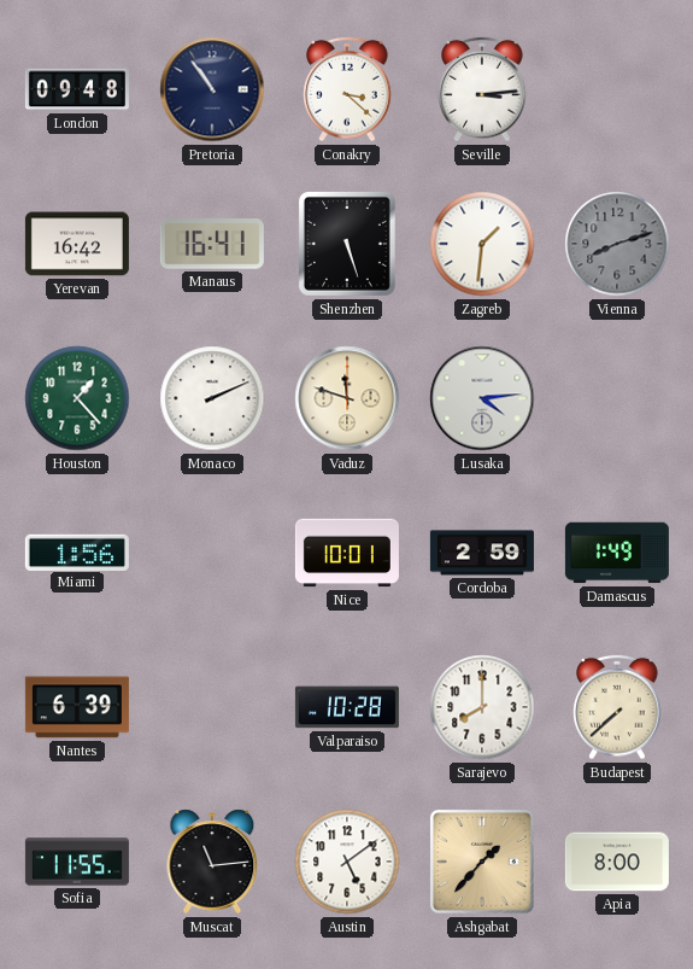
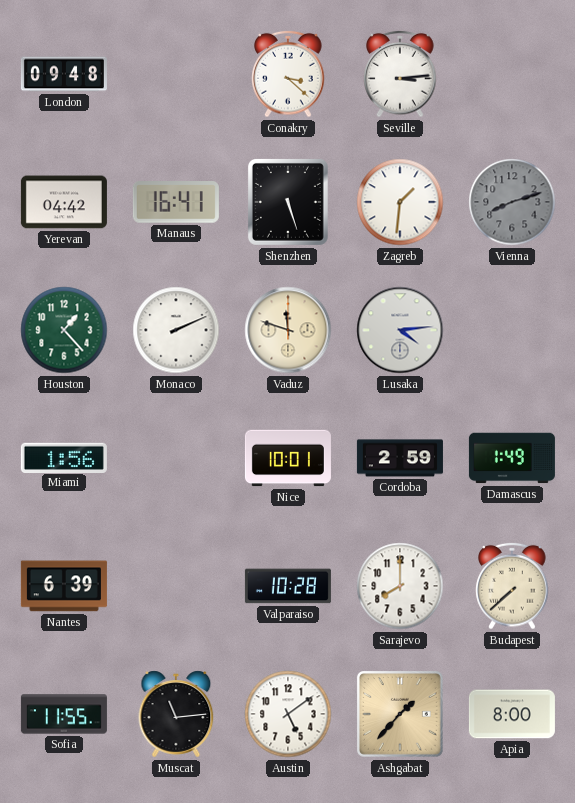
Pretoria: 10:54 -> none
Yerevan: 16:42 -> 04:42
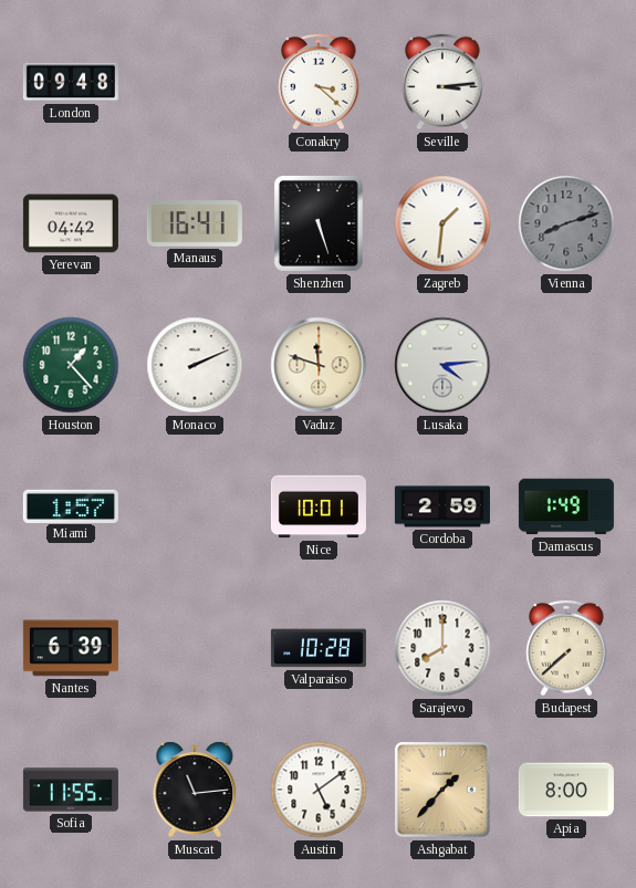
Miami: 1:56 -> 1:57
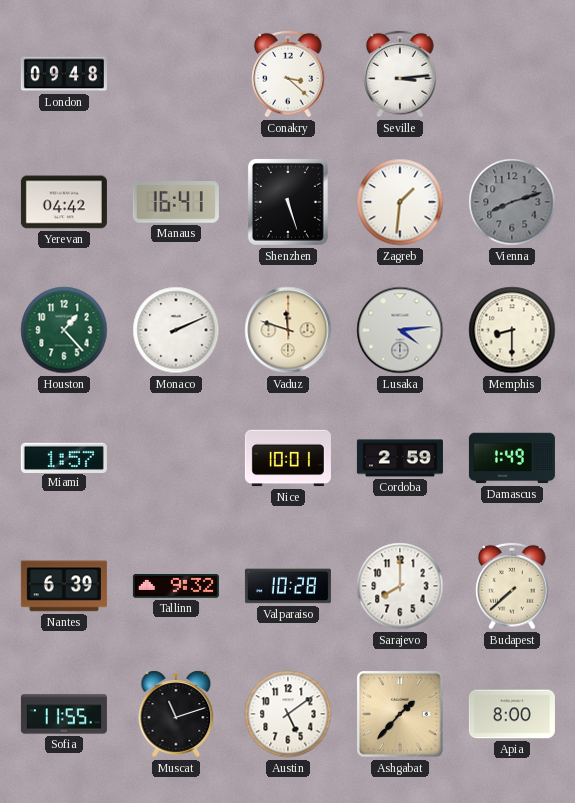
Memphis: none -> 8:30
Tallinn: none -> 9:32
Muscat: 11:14 -> 11:12
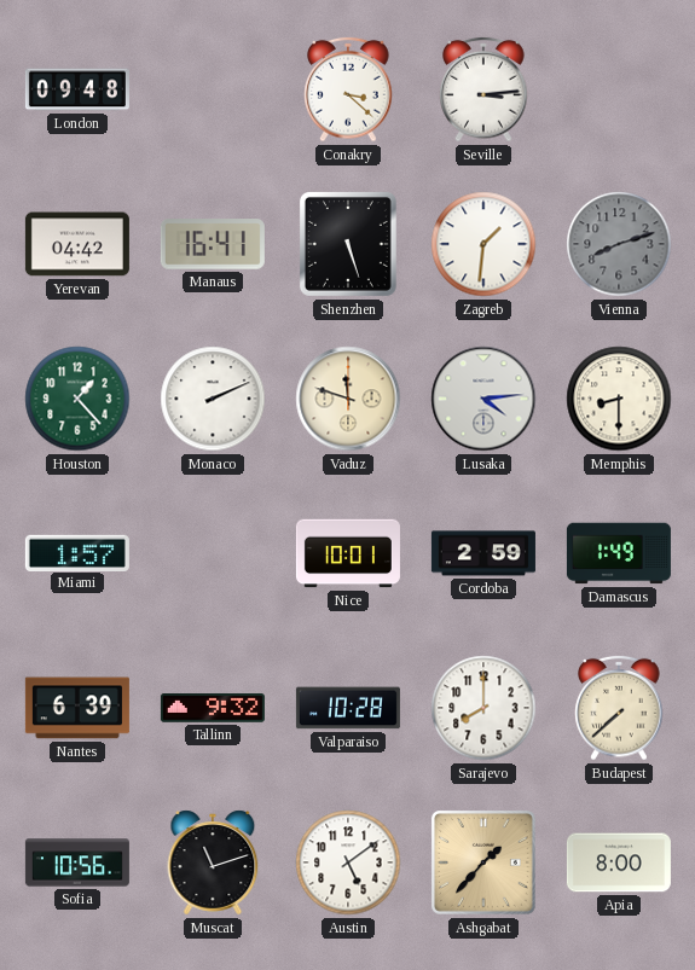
Sofia: 11:55 -> 10:56
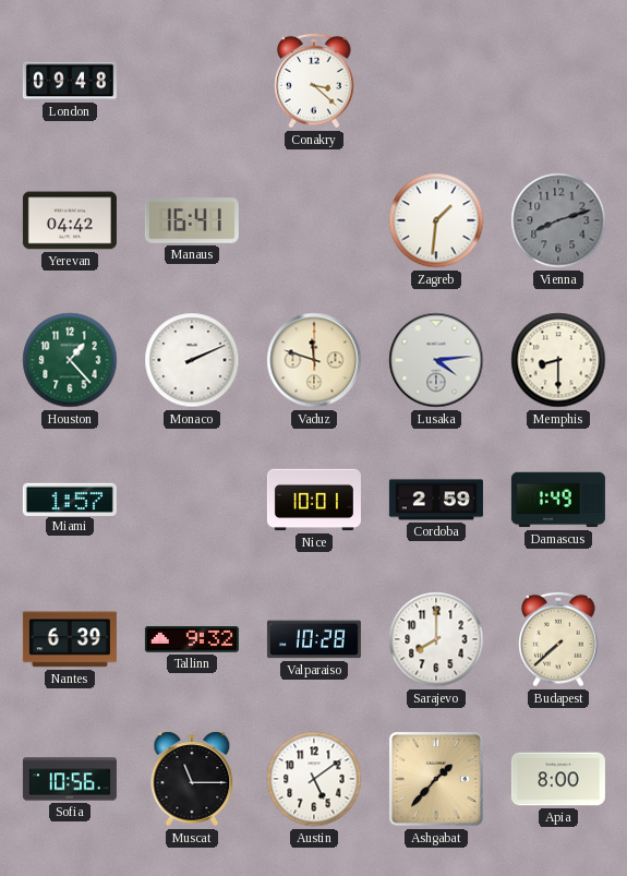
Seville: 3:14 -> none
Shenzhen: 5:27 -> none
Muscat: 11:12 -> 11:15
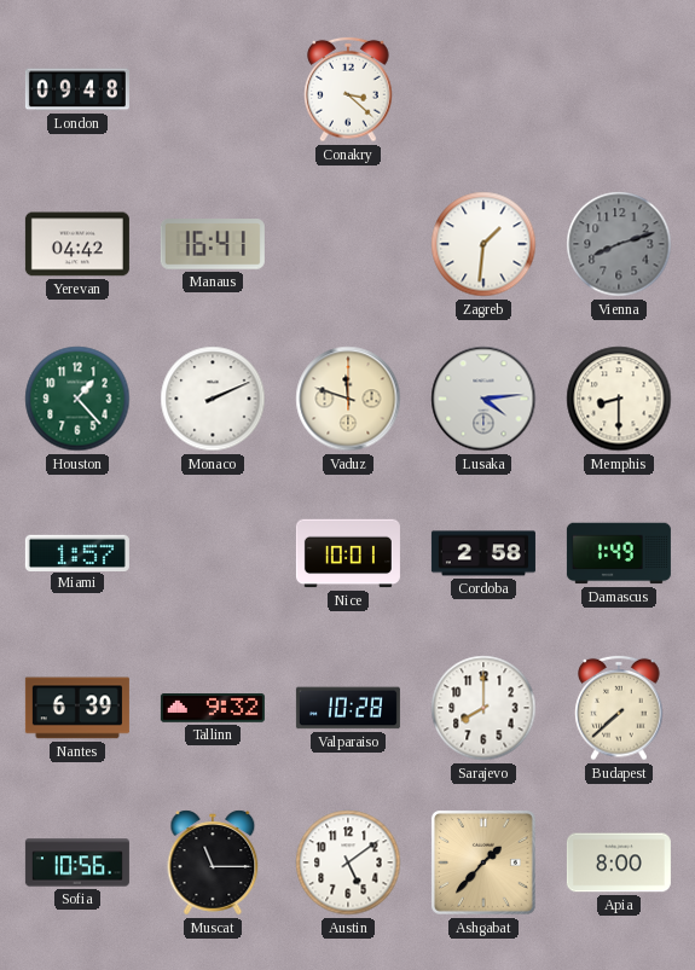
Cordoba: 2:59 -> 2:58
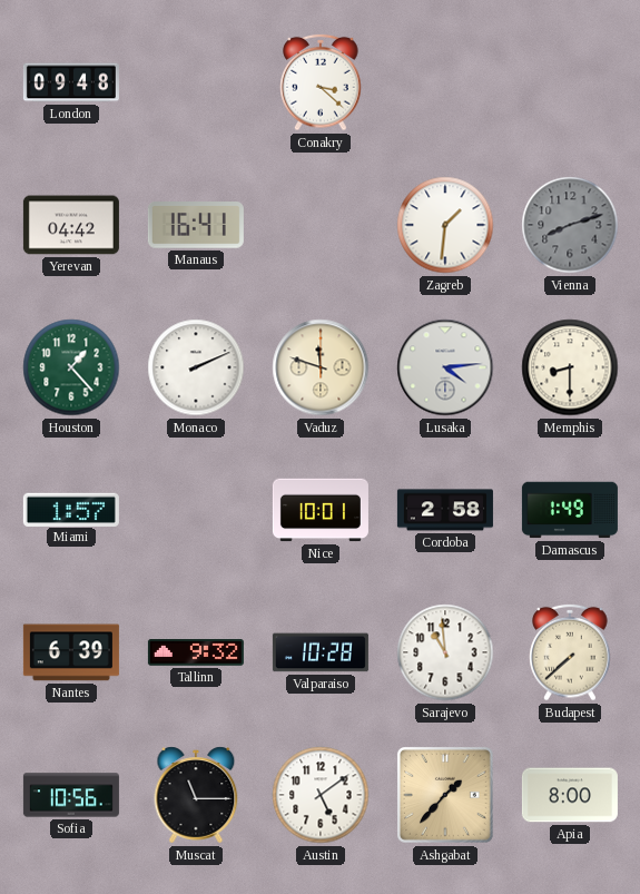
Sarajevo: 8:00 -> 10:59
